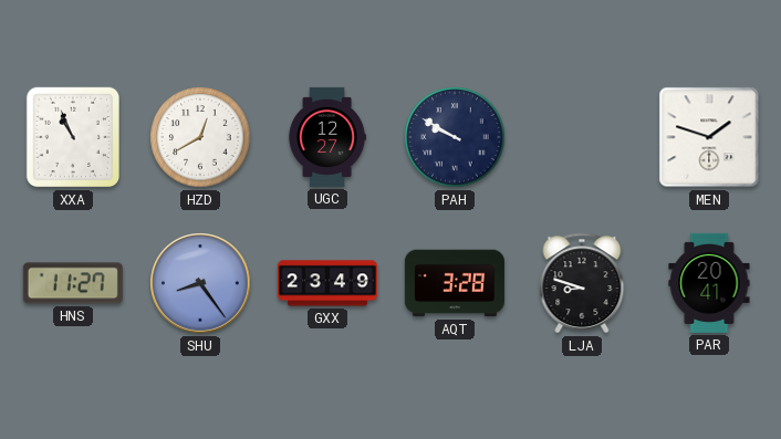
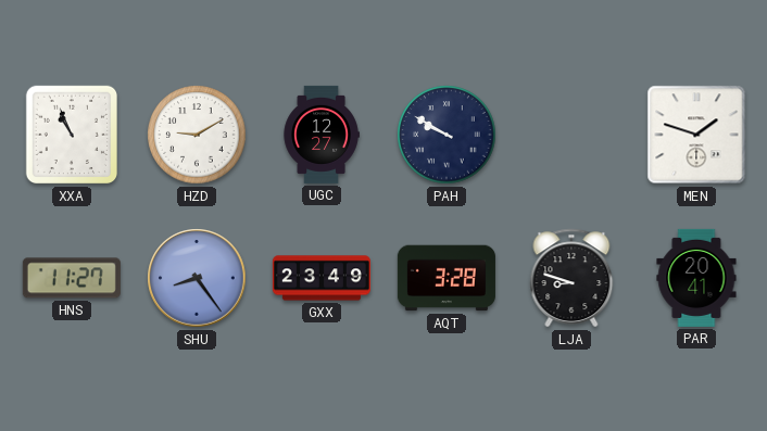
HZD: 12:40 -> 9:10
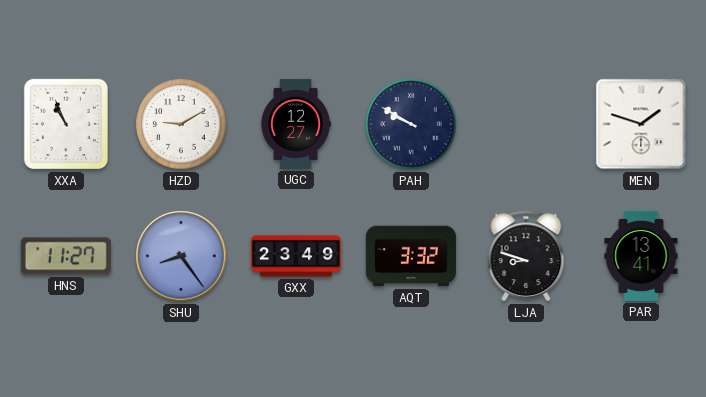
AQT: 3:28 -> 3:32
PAR: 20:41 -> 13:41
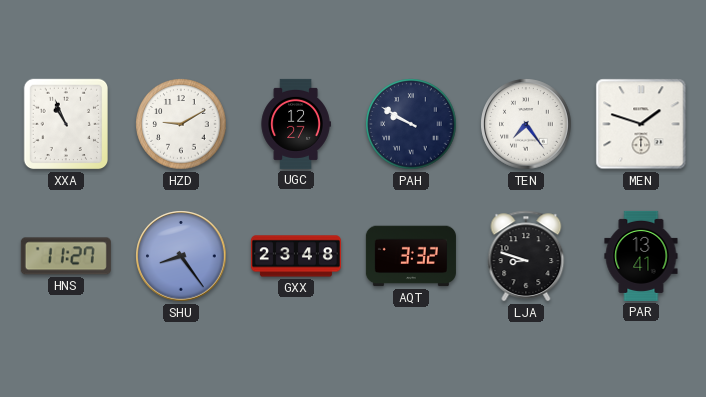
TEN: none -> 7:24
GXX: 23:49 -> 23:48
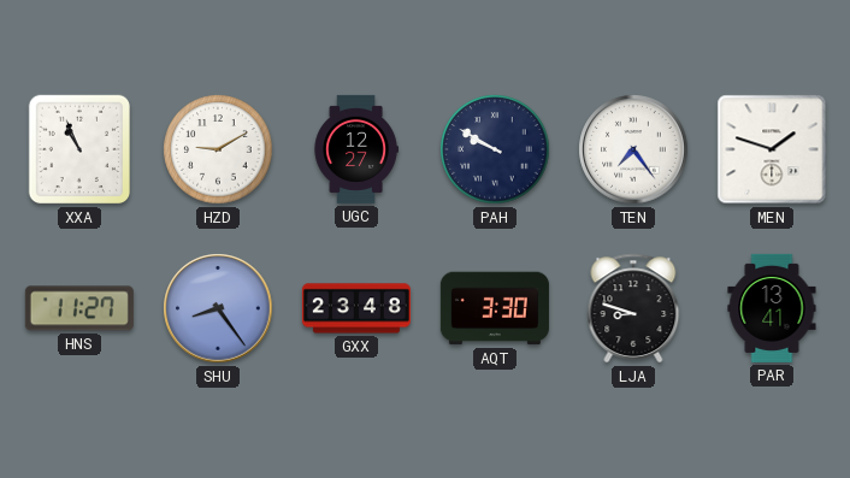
AQT: 3:32 -> 3:30
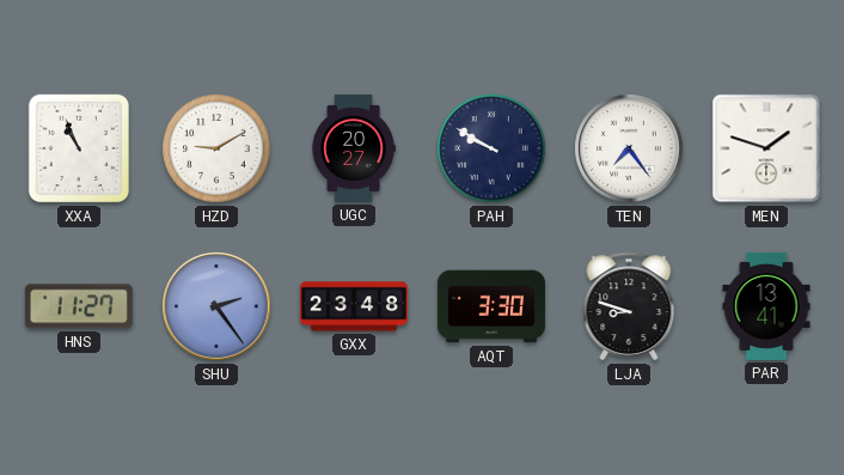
UGC: 12:27 -> 20:27
SHU: 8:24 -> 2:24
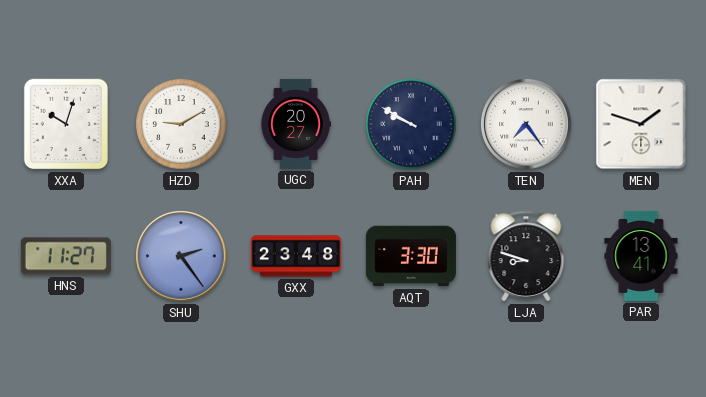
XXA: 10:56 -> 10:03
